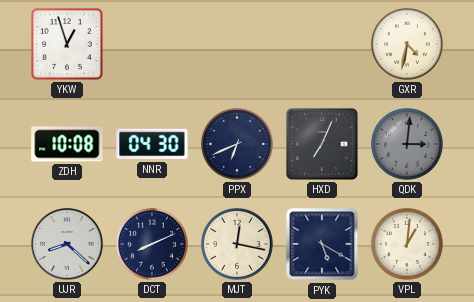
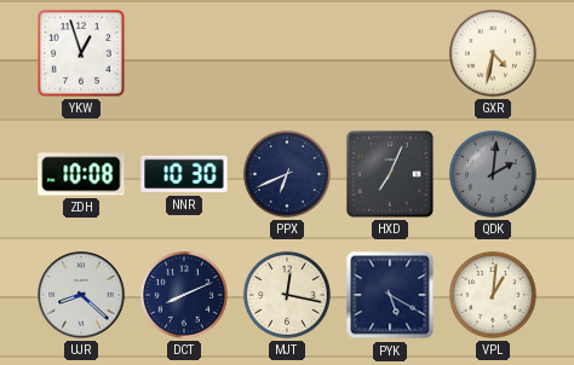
NNR: 04:30 -> 10:30
QDK: 3:01 -> 2:01
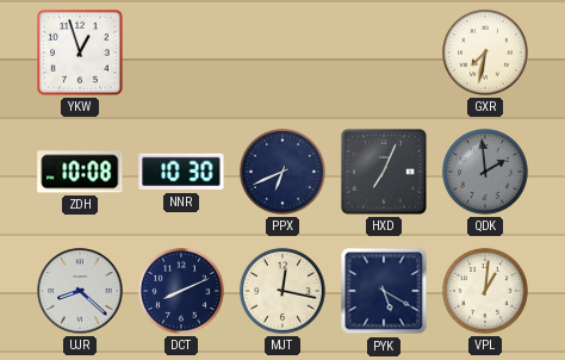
GXR: 4:32 -> 7:32
QDK: 2:01 -> 1:59
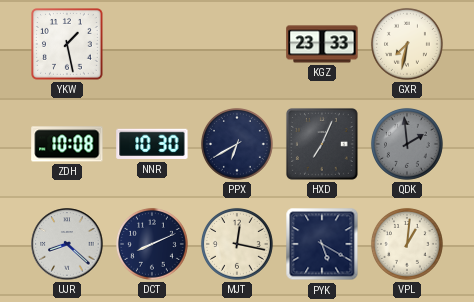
YKW: 12:57 -> 1:28
KGZ: none -> 23:33
PPX: 6:41 -> 6:40
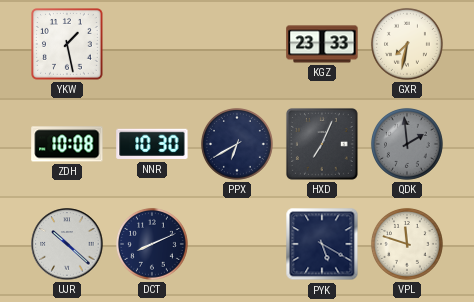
UJR: 8:22 -> 10:22
MJT: 12:17 -> none
VPL: 1:01 -> 11:48
